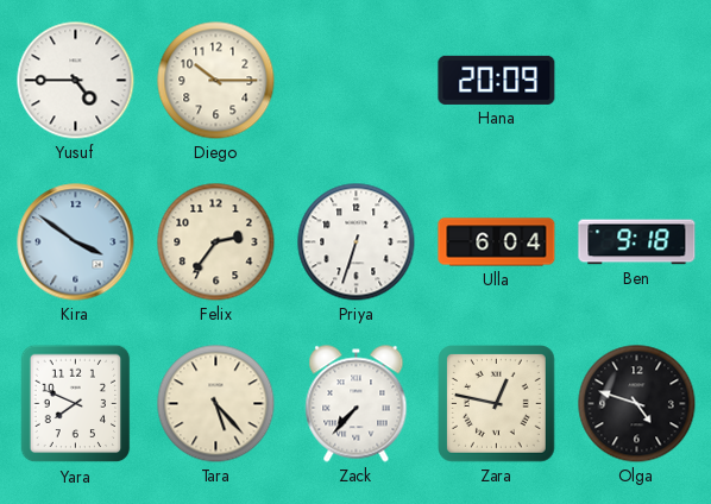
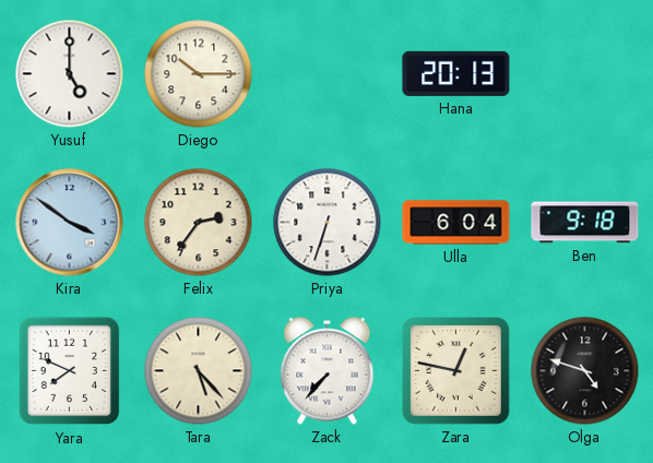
Yusuf: 4:45 -> 5:00
Hana: 20:09 -> 20:13
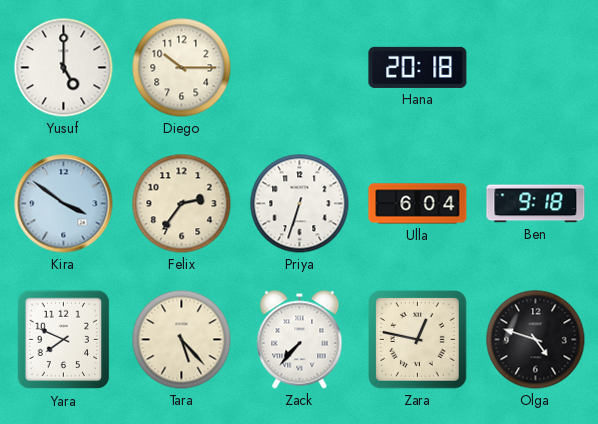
Hana: 20:13 -> 20:18
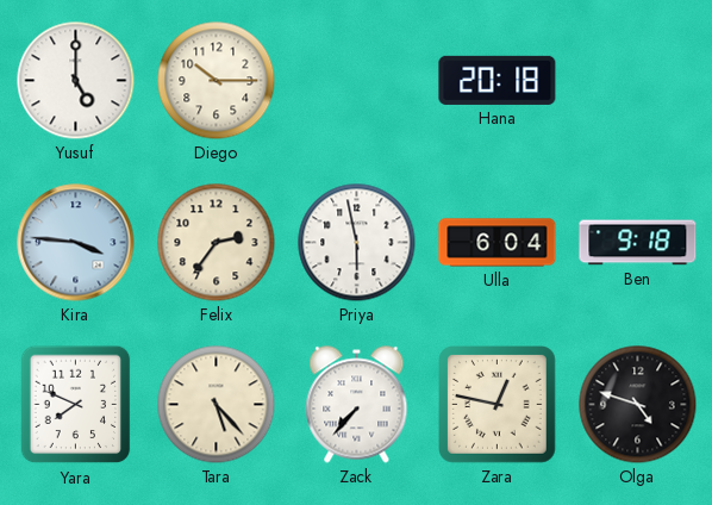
Kira: 3:51 -> 3:46
Priya: 6:33 -> 5:58
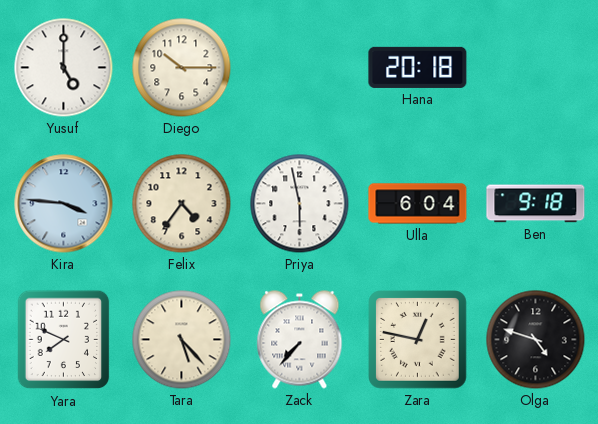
Felix: 2:36 -> 4:36
